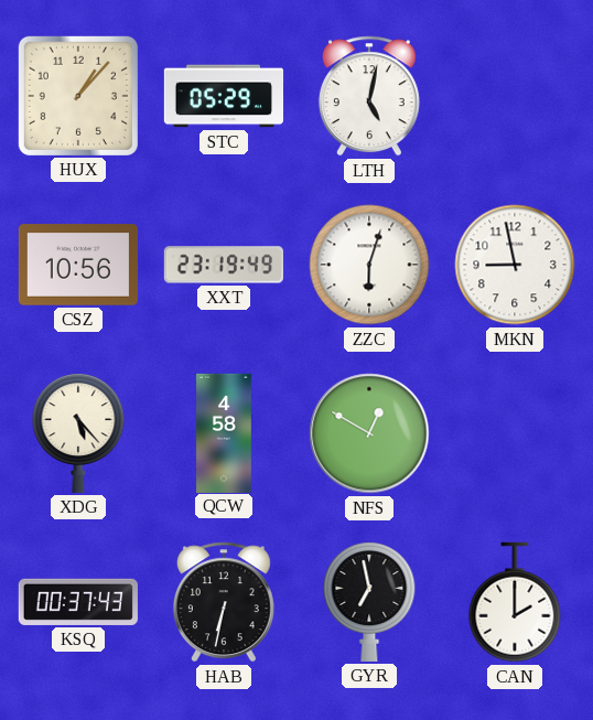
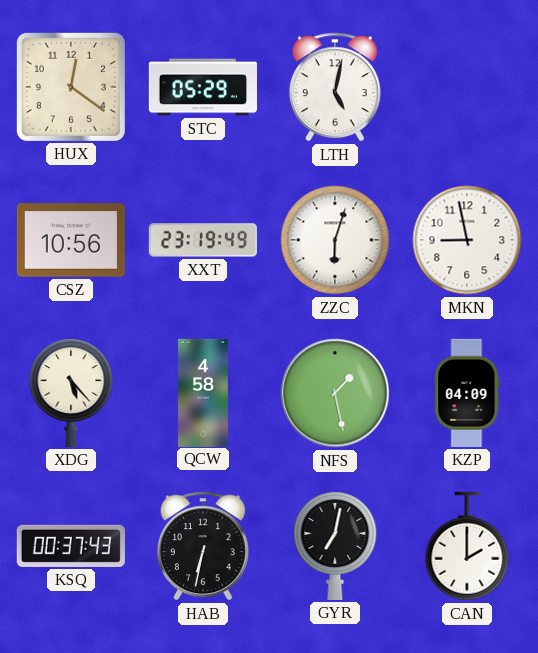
HUX: 1:07 -> 12:21
NFS: 12:50 -> 1:28
KZP: none -> 04:09
GYR: 6:58 -> 7:02
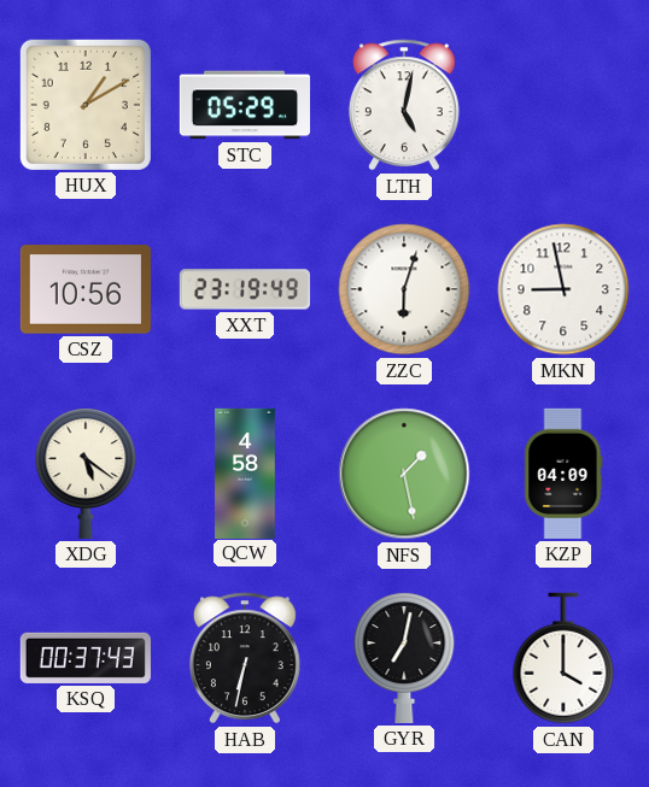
HUX: 12:21 -> 1:10
XDG: 5:23 -> 5:21
CAN: 2:00 -> 4:00
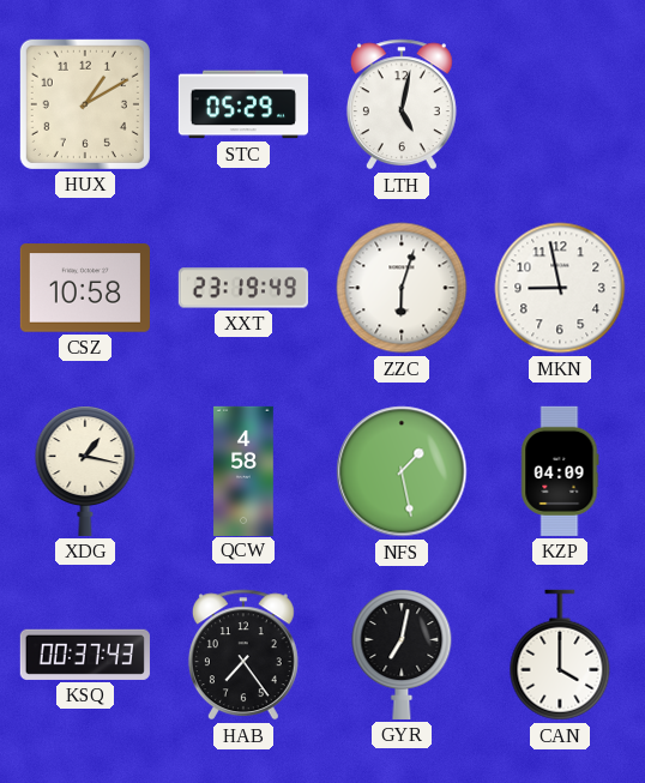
CSZ: 10:56 -> 10:58
XDG: 5:21 -> 1:17
HAB: 6:32 -> 7:24
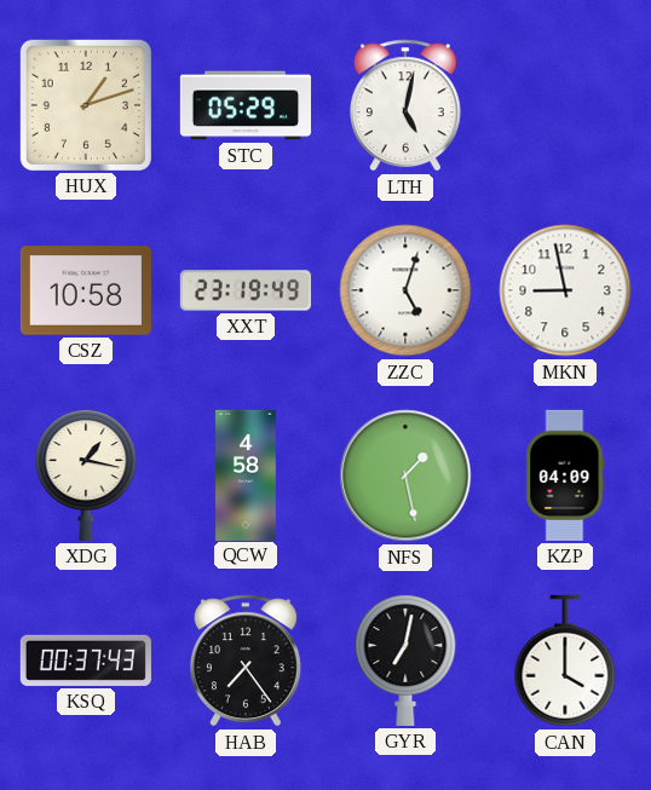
HUX: 1:10 -> 1:12
ZZC: 6:03 -> 5:03
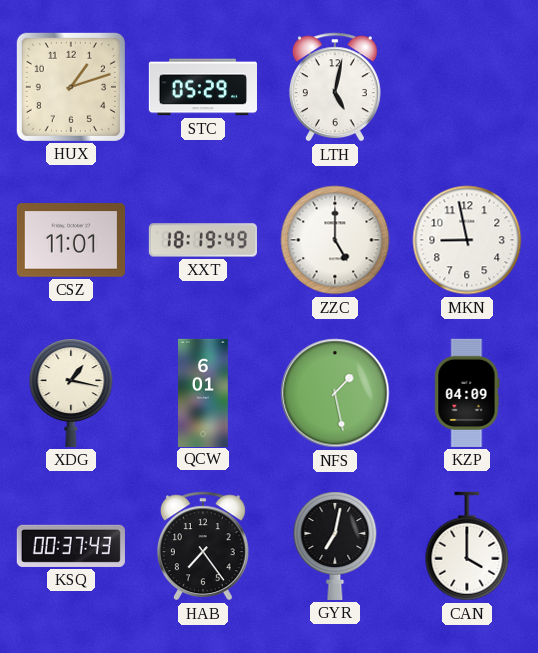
CSZ: 10:58 -> 11:01
XXT: 23:19 -> 18:19
ZZC: 5:03 -> 5:00
QCW: 4:58 -> 6:01
